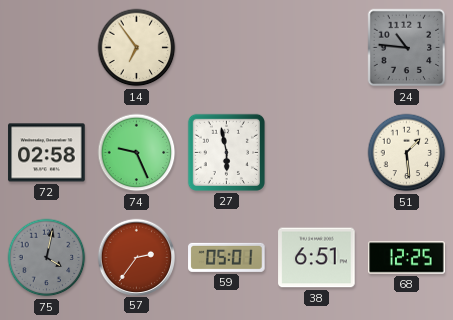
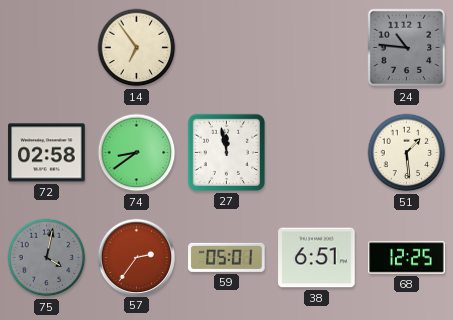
74: 9:26 -> 8:39
27: 5:58 -> 11:58
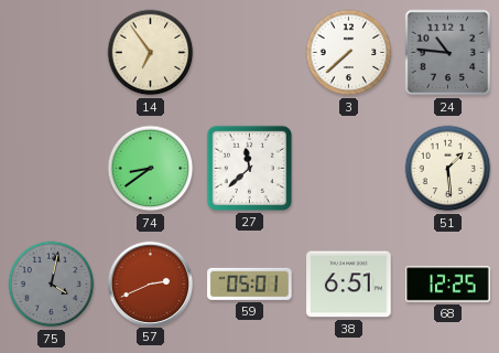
3: none -> 7:38
72: 02:58 -> none
27: 11:58 -> 11:38
57: 2:36 -> 2:41
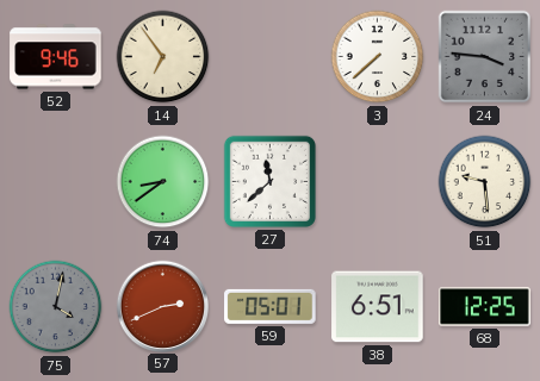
52: none -> 9:46
24: 10:46 -> 3:46
51: 1:29 -> 9:29
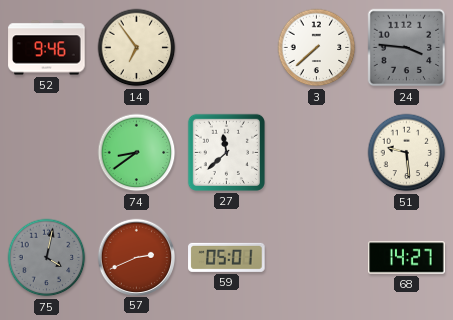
38: 6:51 -> none
68: 12:25 -> 14:27
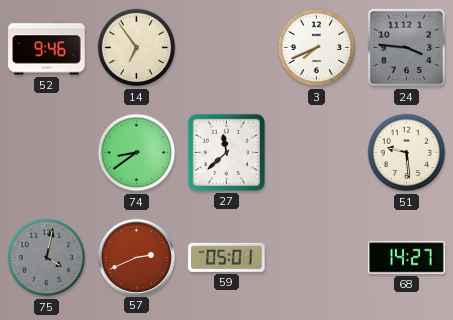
3: 7:38 -> 7:41
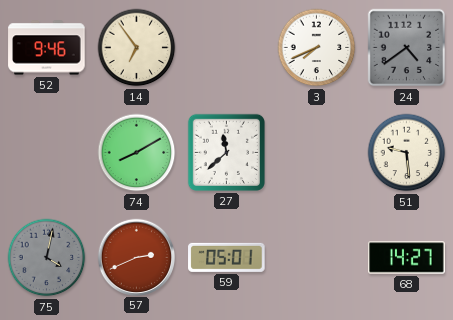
24: 3:46 -> 4:39
74: 8:39 -> 8:10
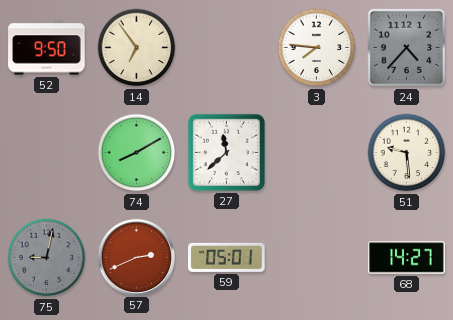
52: 9:46 -> 9:50
3: 7:41 -> 7:46
24: 4:39 -> 4:37
75: 4:02 -> 9:02
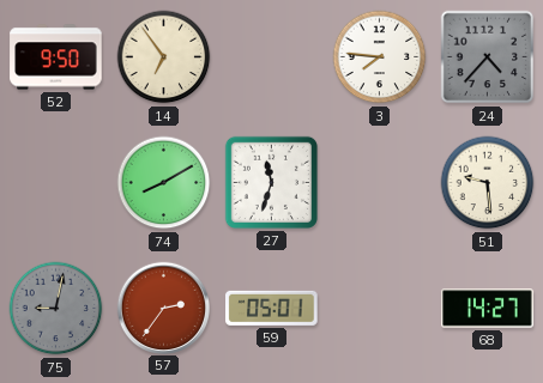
27: 11:38 -> 11:33
57: 2:41 -> 2:36
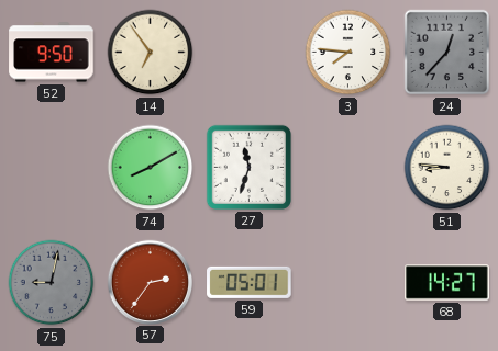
24: 4:37 -> 12:37
51: 9:29 -> 8:46
